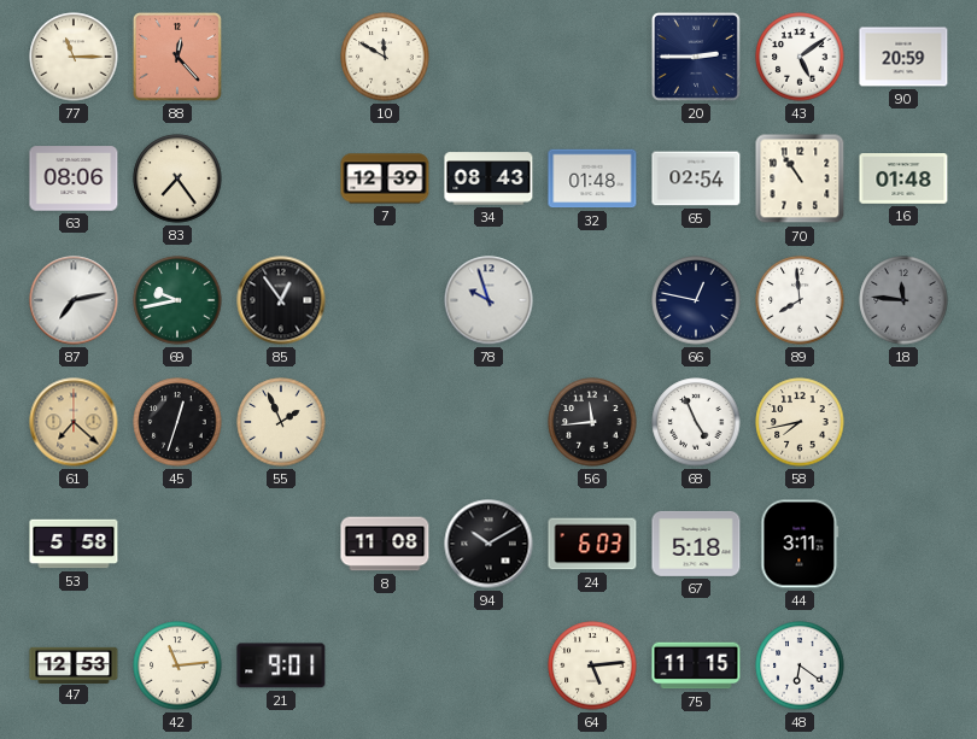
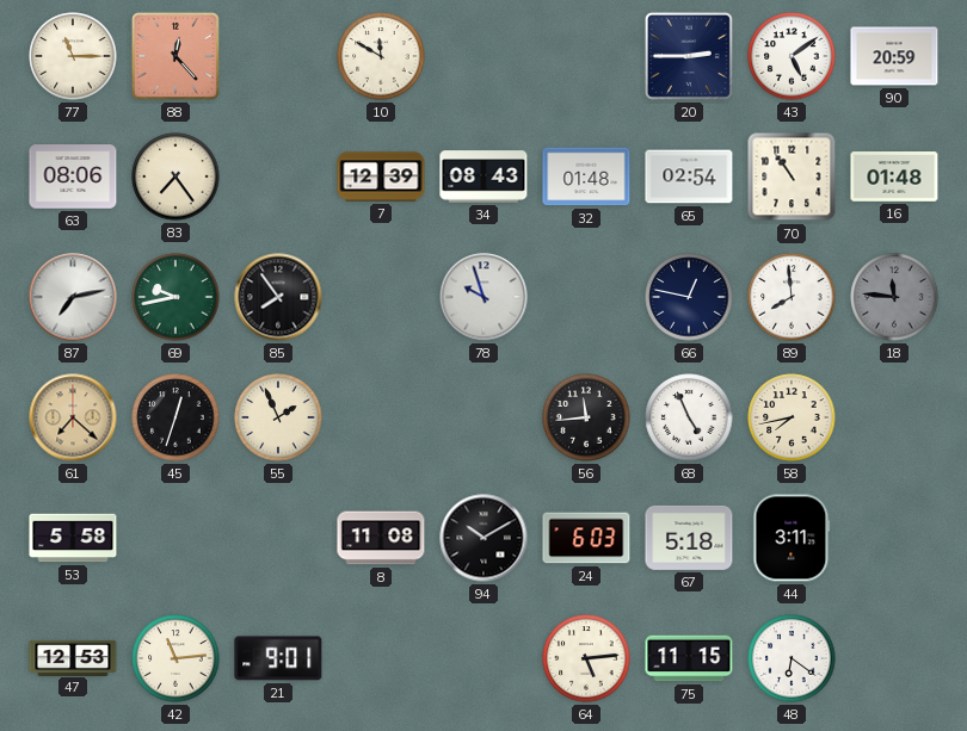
85: 12:54 -> 7:54
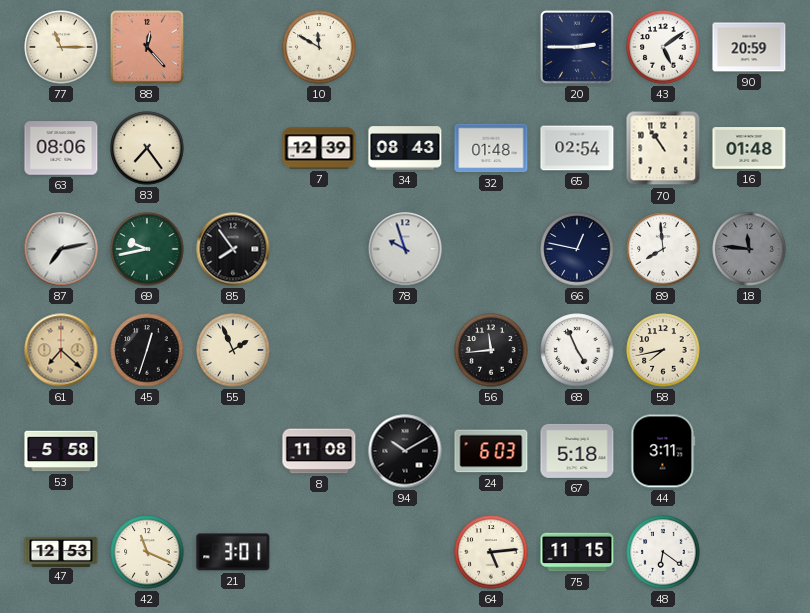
42: 11:14 -> 11:19
21: 9:01 -> 3:01
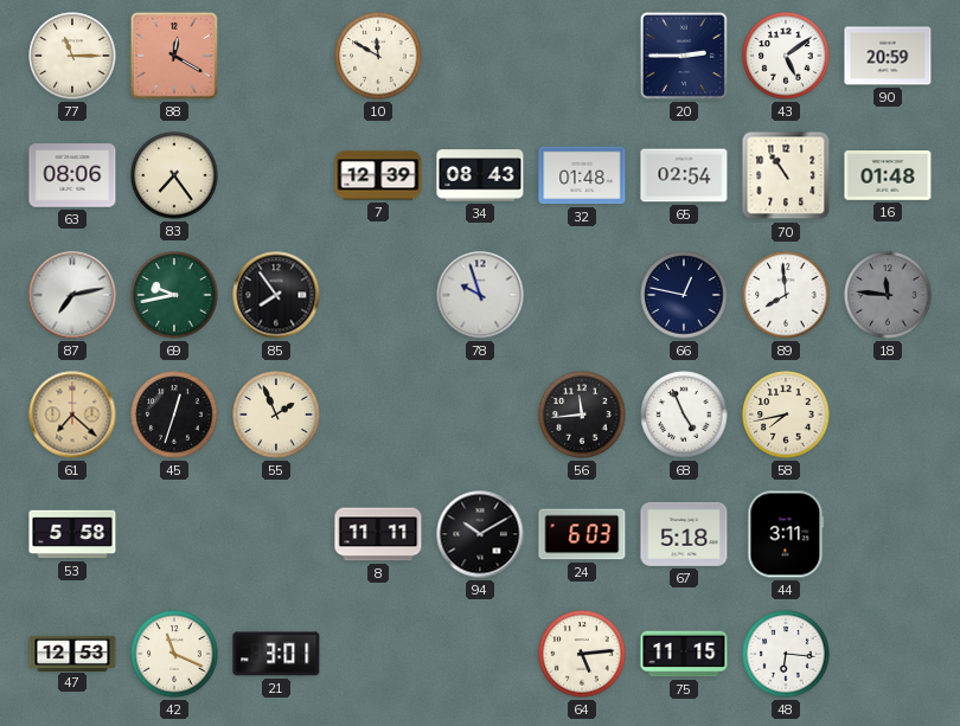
88: 12:23 -> 12:20
8: 11:08 -> 11:11
48: 6:21 -> 6:16
